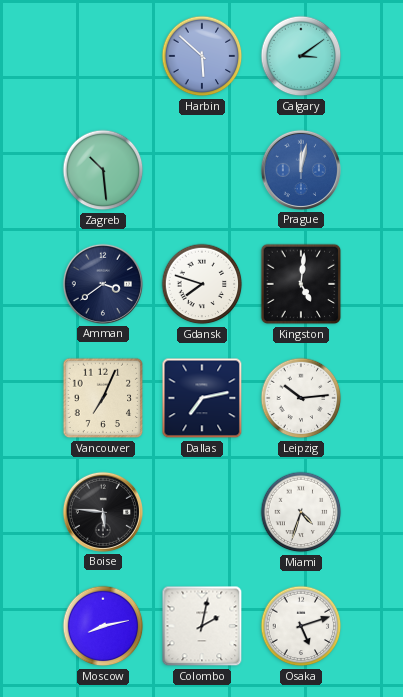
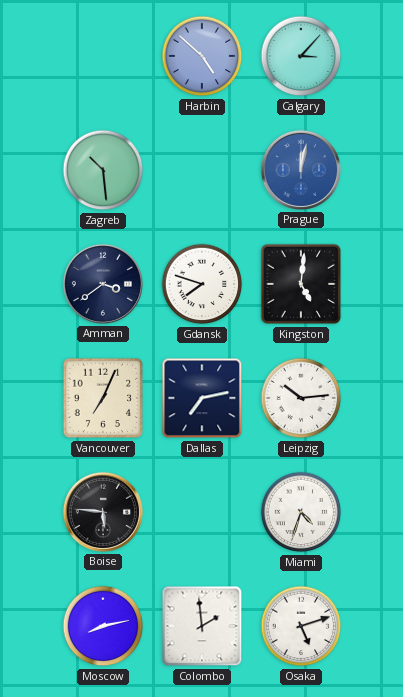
Harbin: 5:52 -> 4:52
Calgary: 3:09 -> 3:07
Colombo: 2:02 -> 1:59
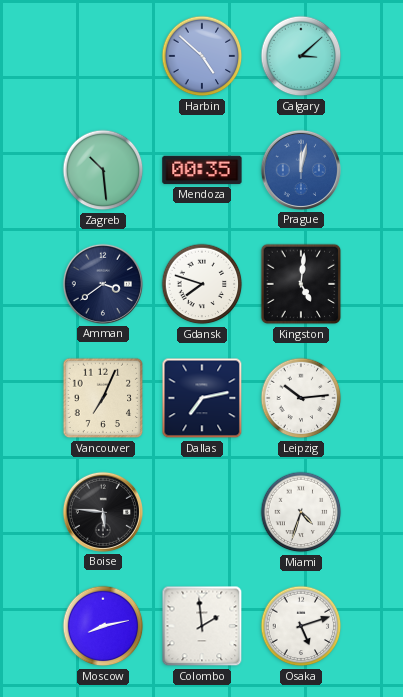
Calgary: 3:07 -> 3:08
Mendoza: none -> 00:35
